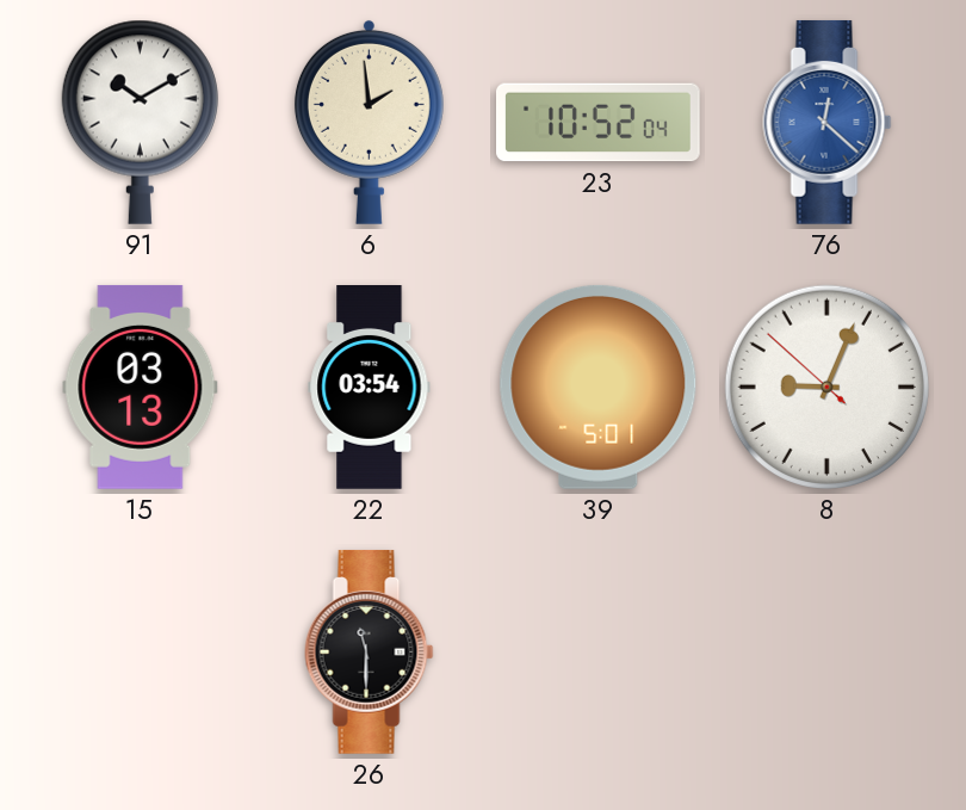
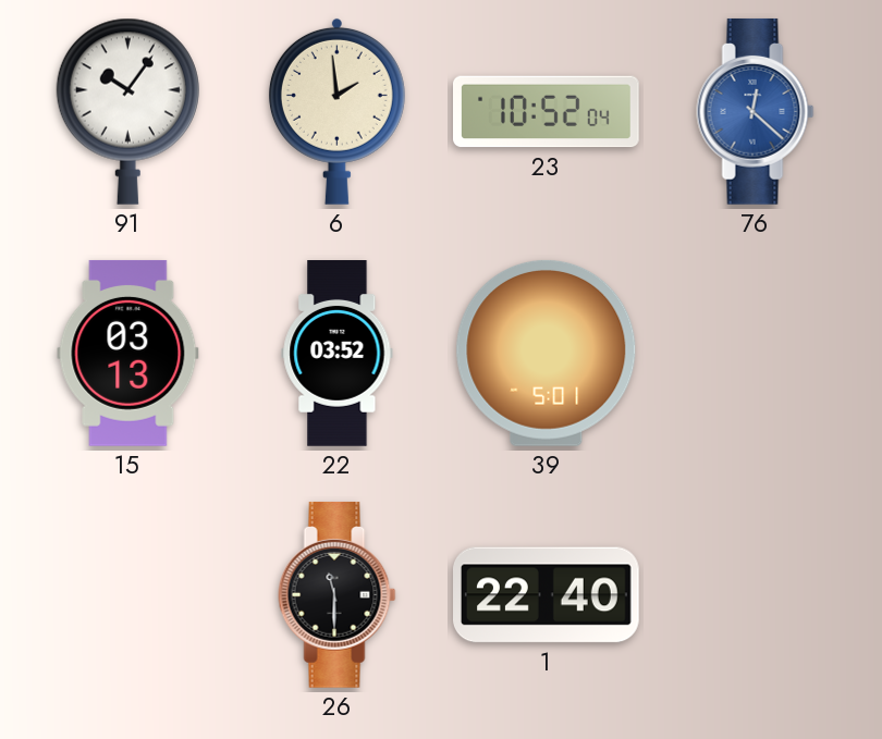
91: 10:10 -> 10:06
22: 03:54 -> 03:52
8: 9:03 -> none
1: none -> 22:40
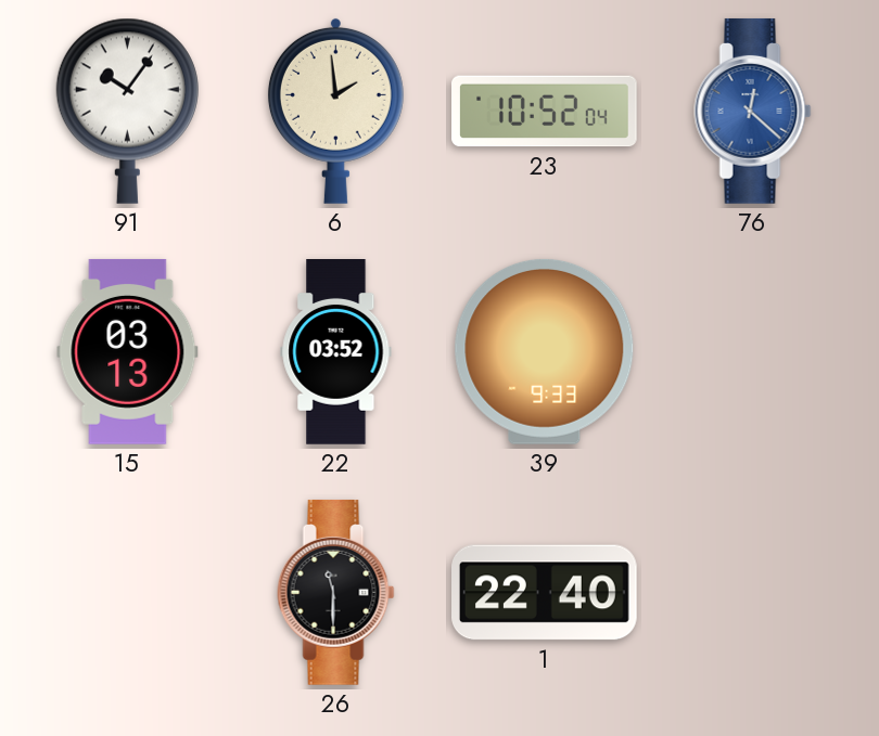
39: 5:01 -> 9:33
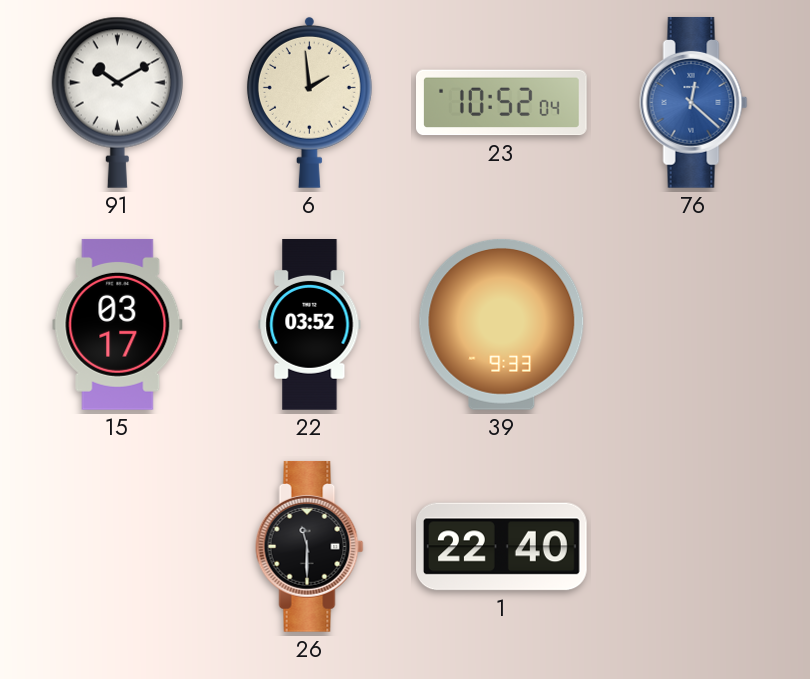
91: 10:06 -> 10:10
15: 03:13 -> 03:17
